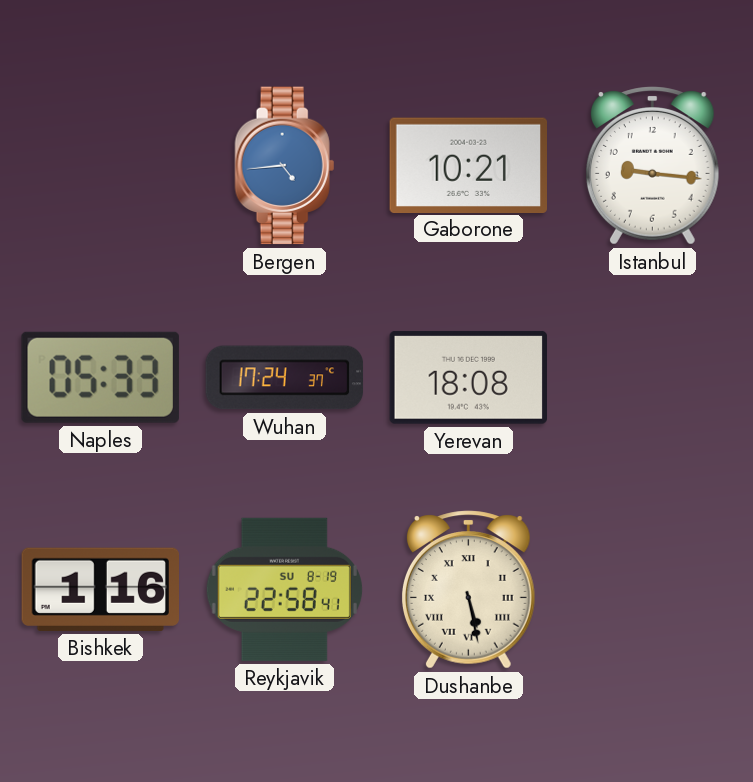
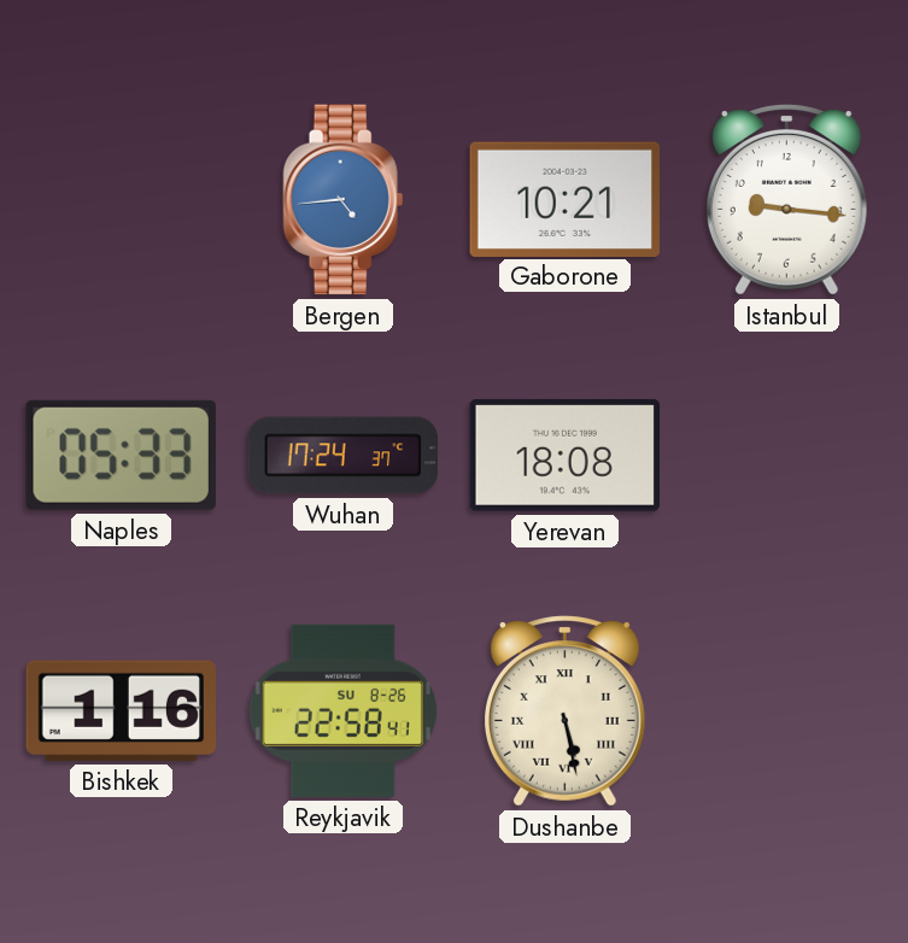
Reykjavik date: SU 8-19 -> SU 8-26
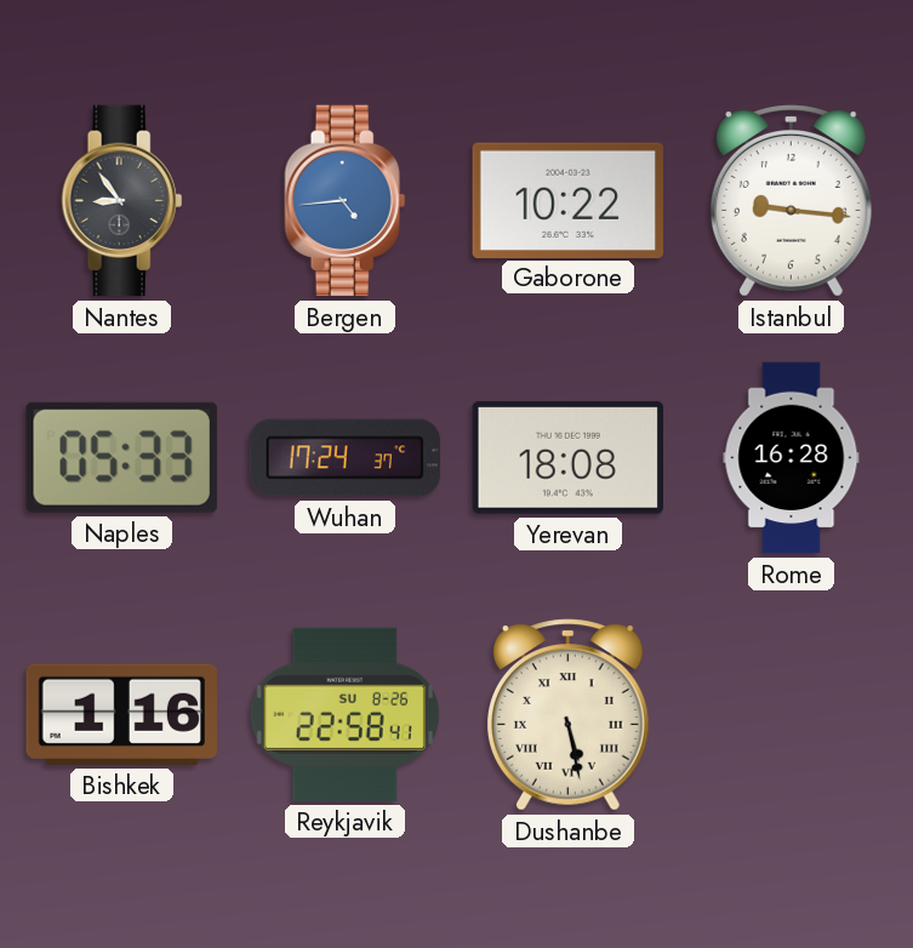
Nantes: none -> 8:54
Gaborone: 10:21 -> 10:22
Rome: none -> 16:28
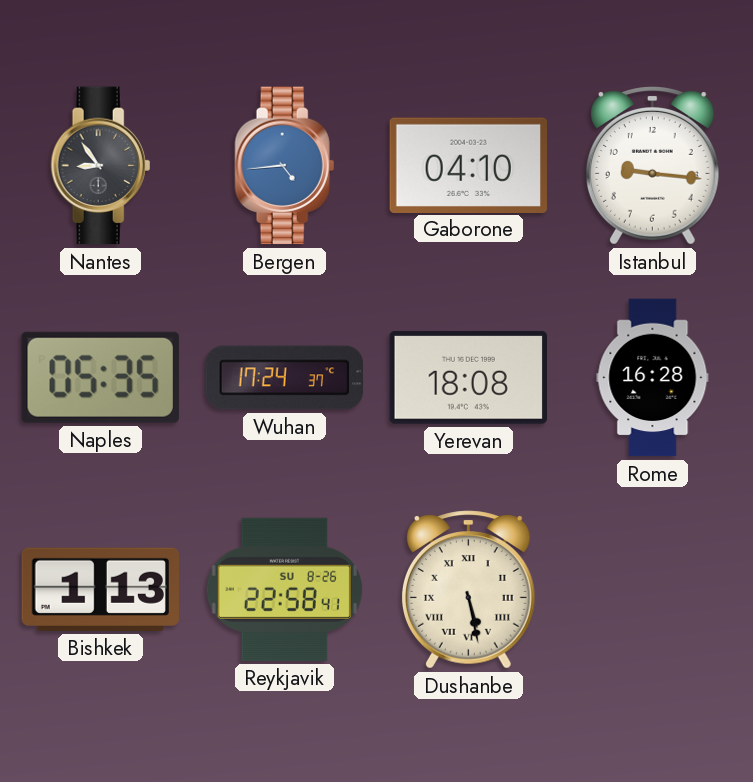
Gaborone: 10:22 -> 04:10
Naples: 05:33 -> 05:35
Bishkek: 1:16 -> 1:13
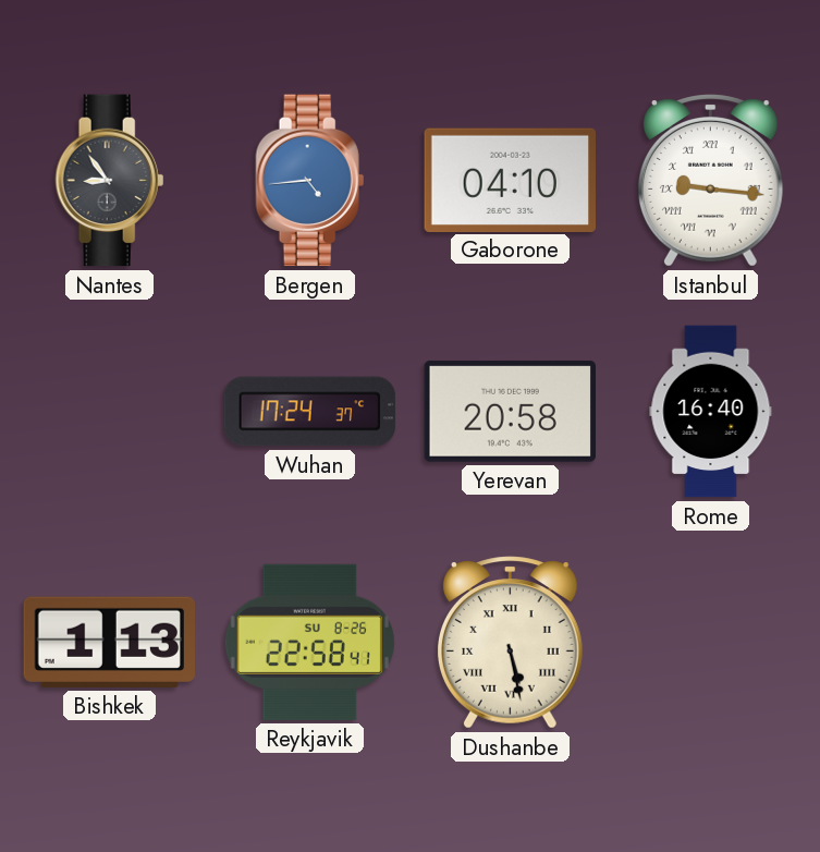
Istanbul numerals: Arabic -> Roman
Naples: 05:35 -> none
Yerevan: 18:08 -> 20:58
Rome: 16:28 -> 16:40
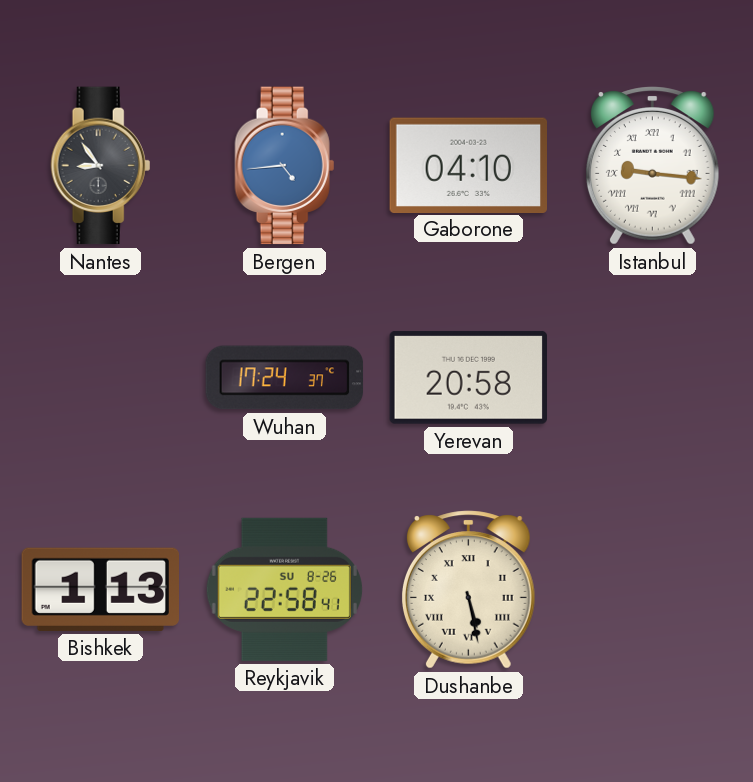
Rome: 16:40 -> none
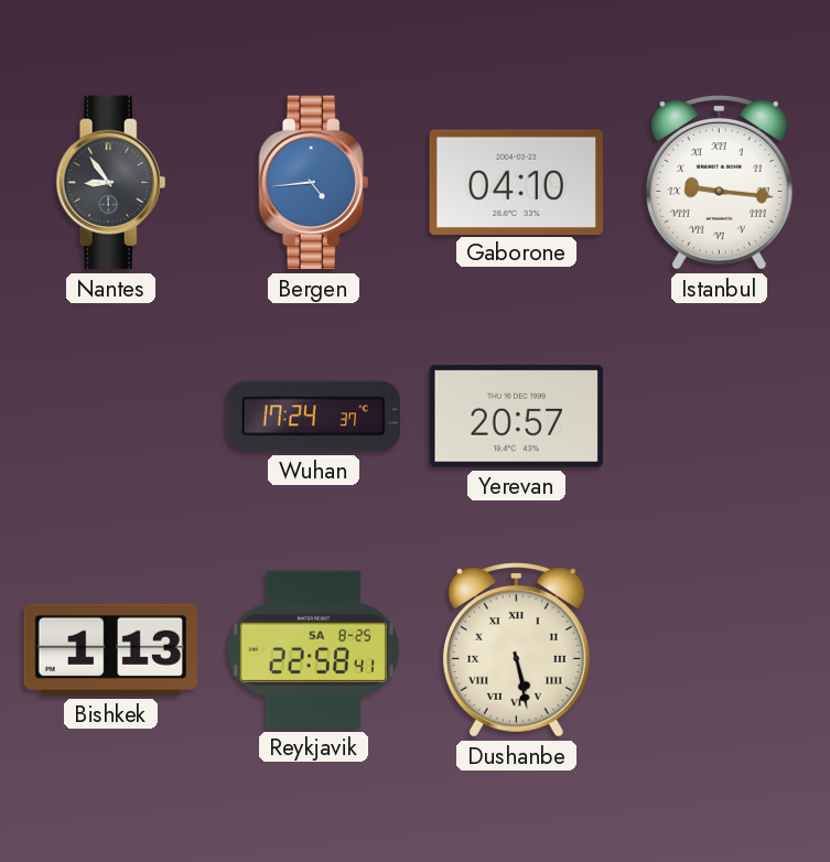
Yerevan: 20:58 -> 20:57
Reykjavik date: SU 8-26 -> SA 8-25
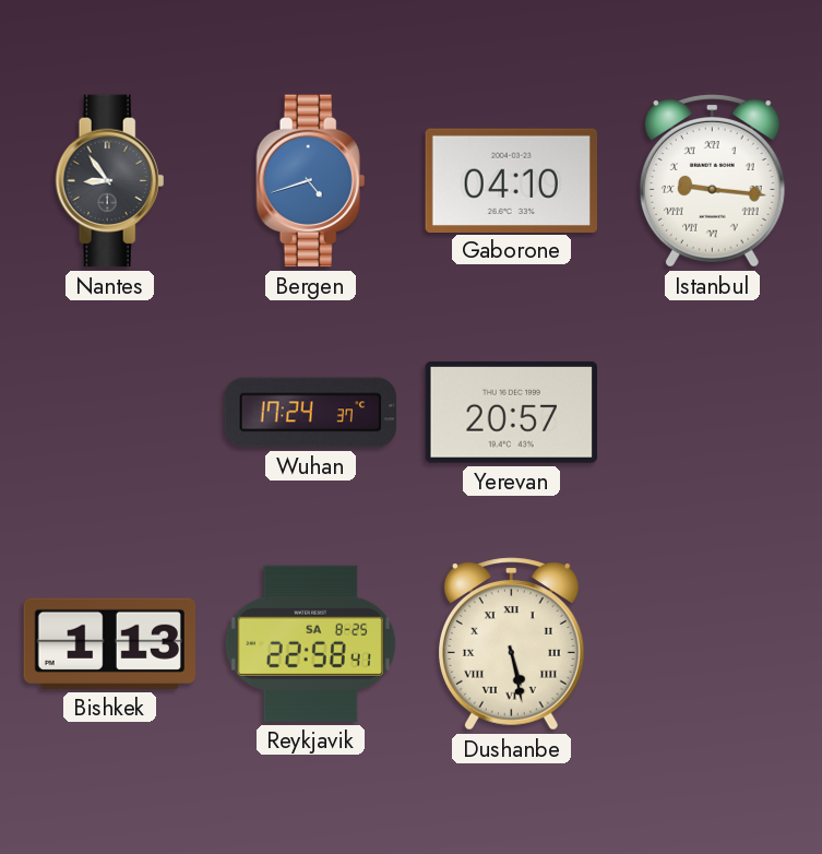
Bergen: 4:44 -> 4:42
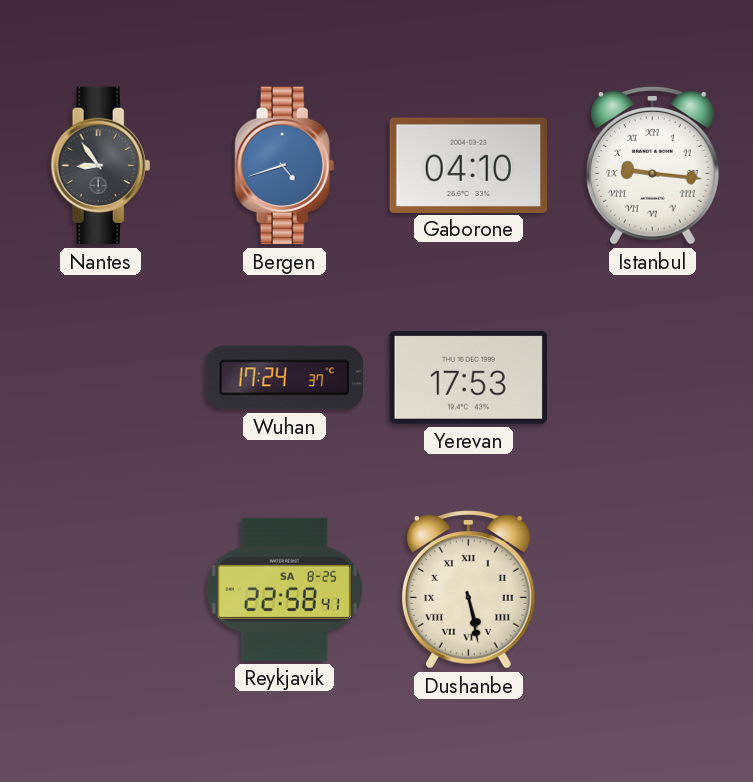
Yerevan: 20:57 -> 17:53
Bishkek: 1:13 -> none
